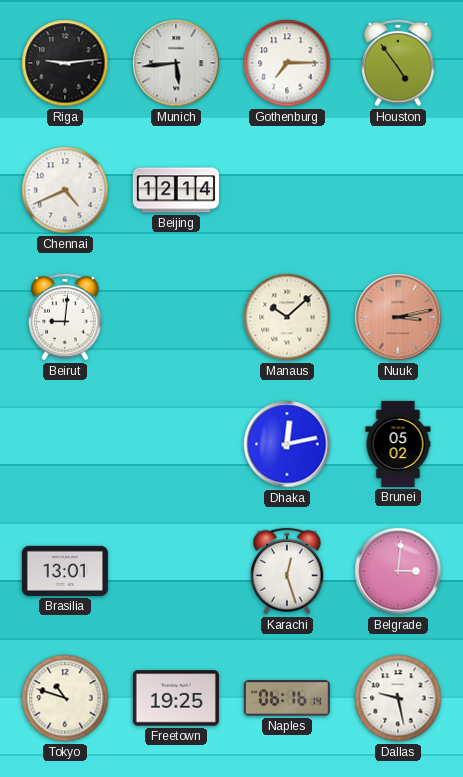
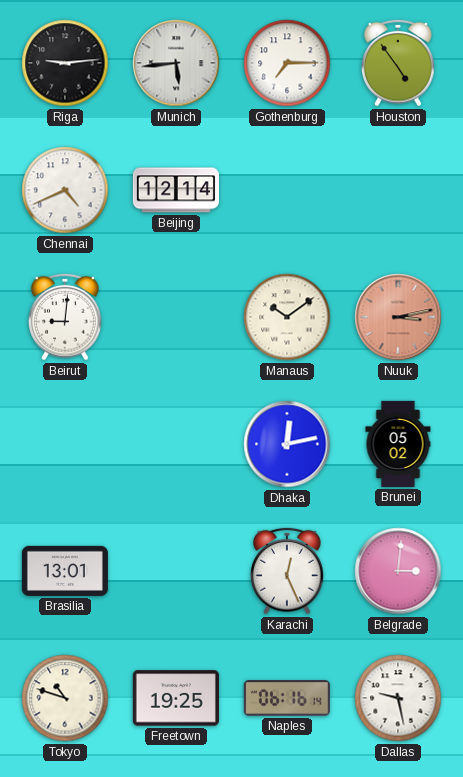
Manaus: 10:08 -> 10:09
Karachi: 12:27 -> 12:26
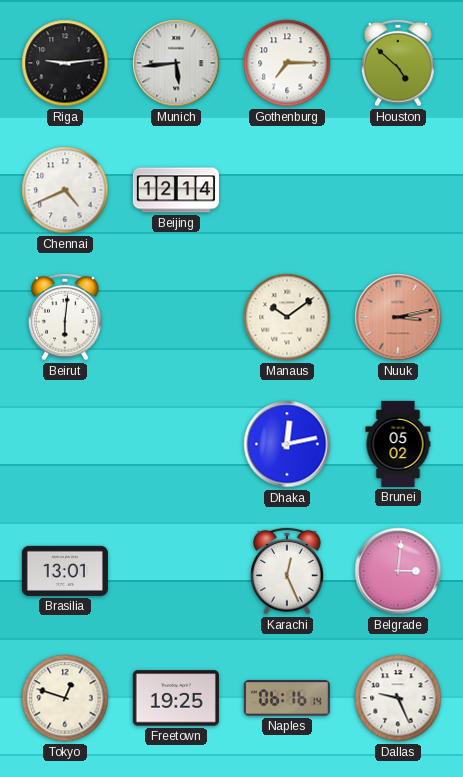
Houston: 4:54 -> 4:52
Beirut: 9:01 -> 6:01
Tokyo: 10:48 -> 12:48
Dallas: 9:28 -> 9:26
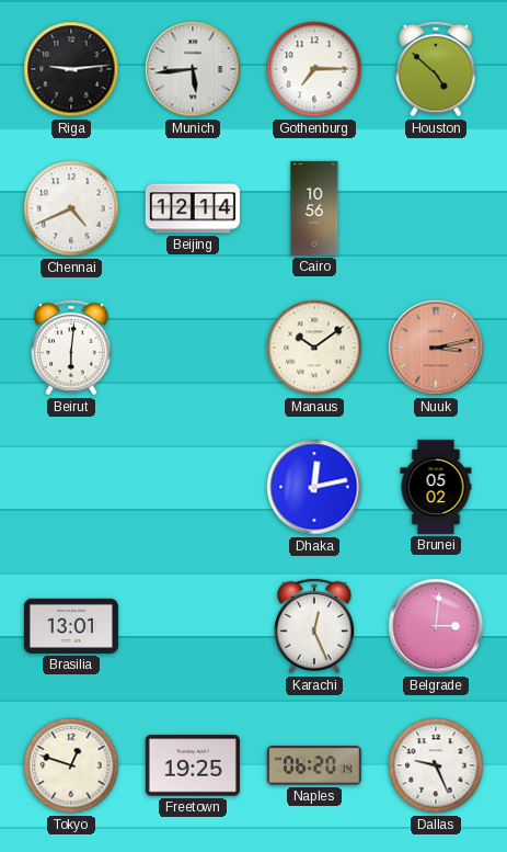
Cairo: none -> 10:56
Naples: 06:16 -> 06:20
